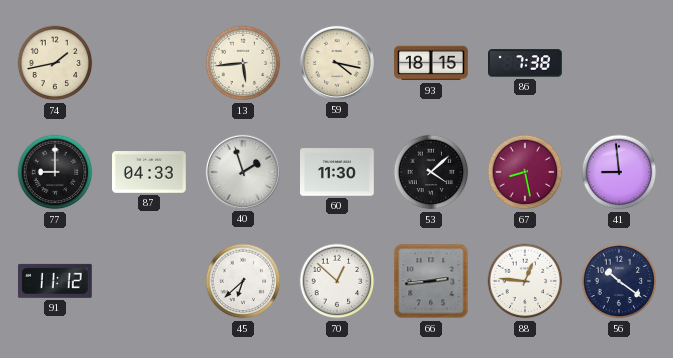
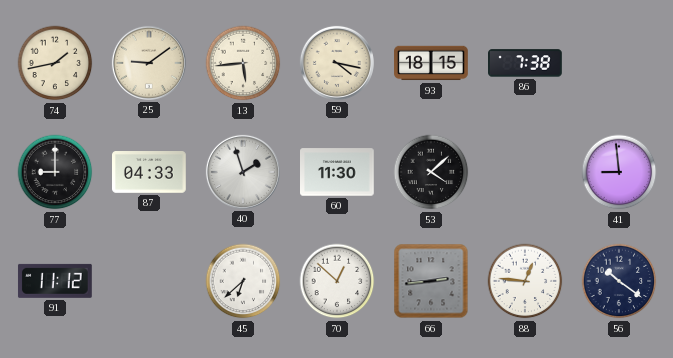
25: none -> 9:09
67: 8:28 -> none
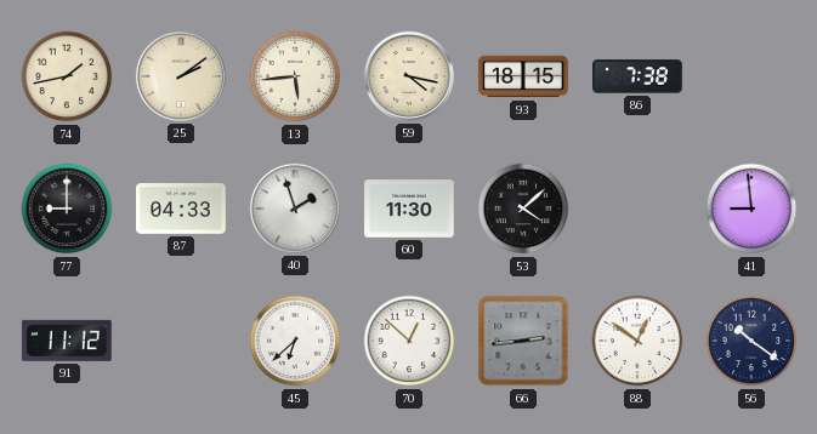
25: 9:09 -> 2:09
88: 12:46 -> 12:51
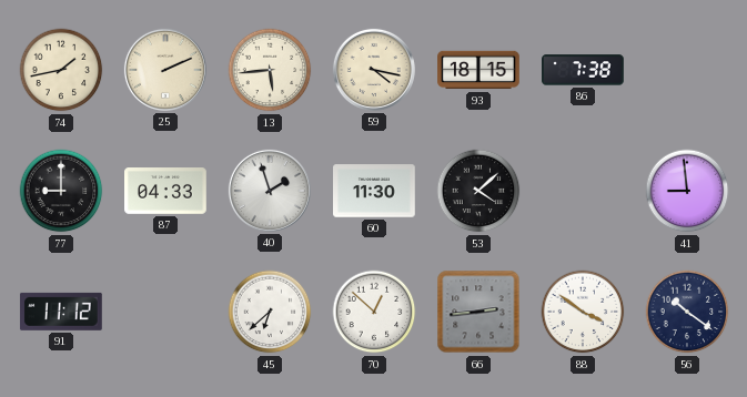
25: 2:09 -> 2:11
88: 12:51 -> 3:51
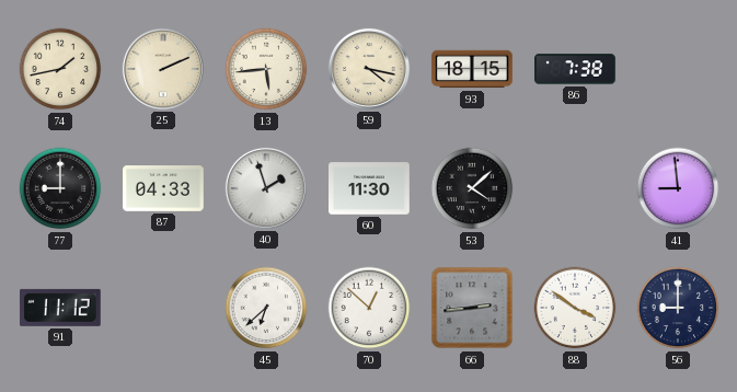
56: 10:21 -> 9:00
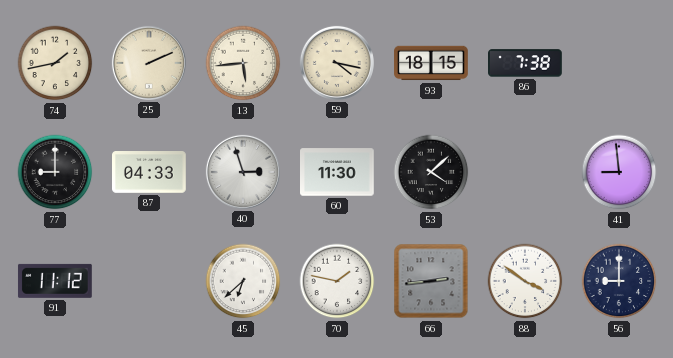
40: 1:57 -> 2:57
70: 12:52 -> 1:47
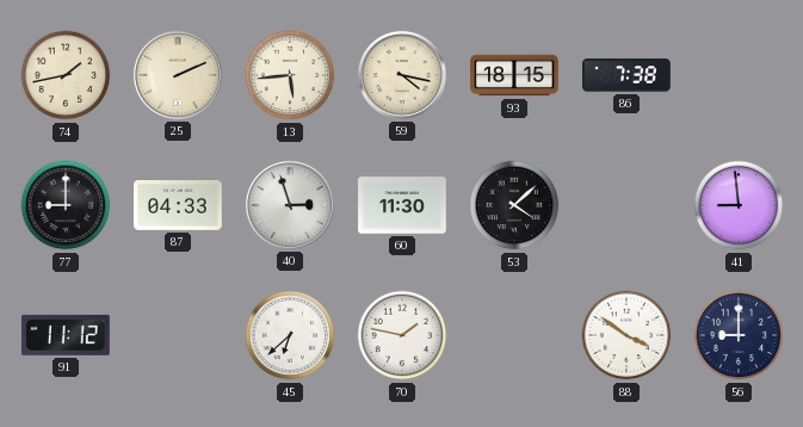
66: 2:44 -> none
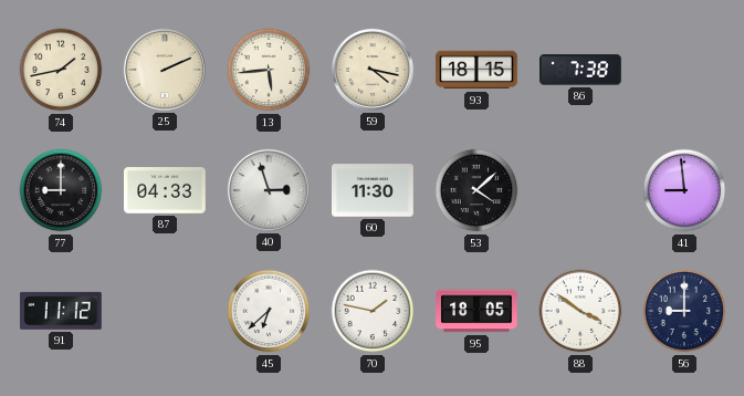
95: none -> 18:05
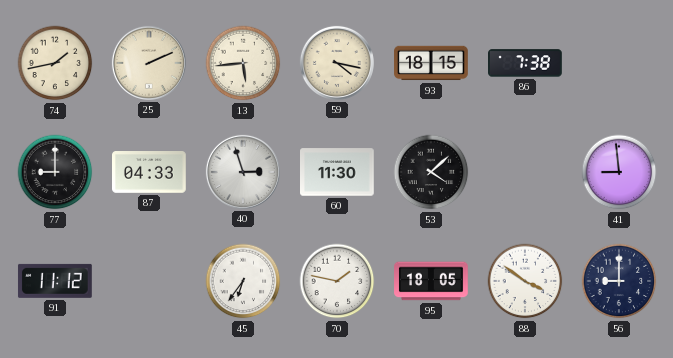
45: 6:38 -> 6:36
